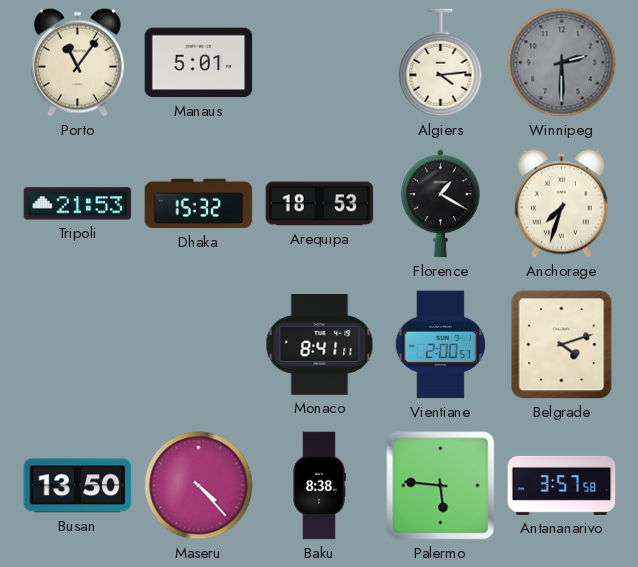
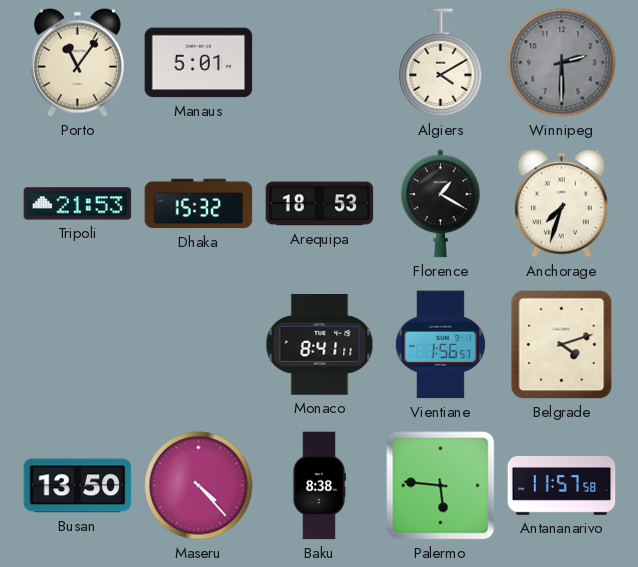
Algiers: 4:14 -> 4:10
Vientiane: 2:00 -> 1:56
Antananarivo: 3:57 -> 11:57
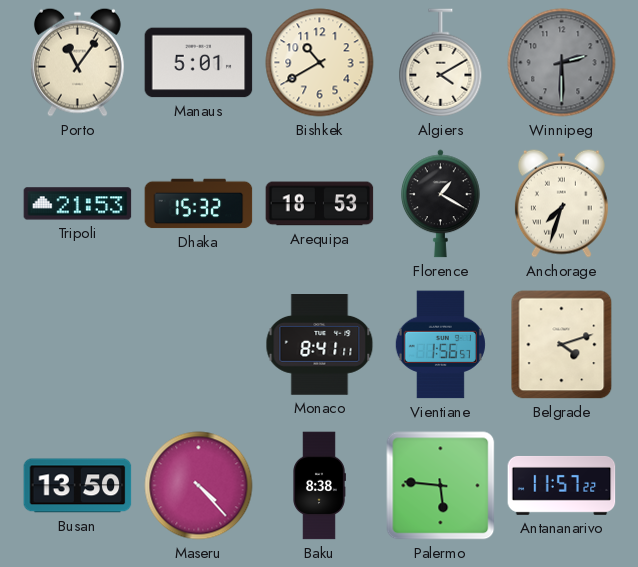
Bishkek: none -> 10:40
Antananarivo: 11:57:58 -> 11:57:22
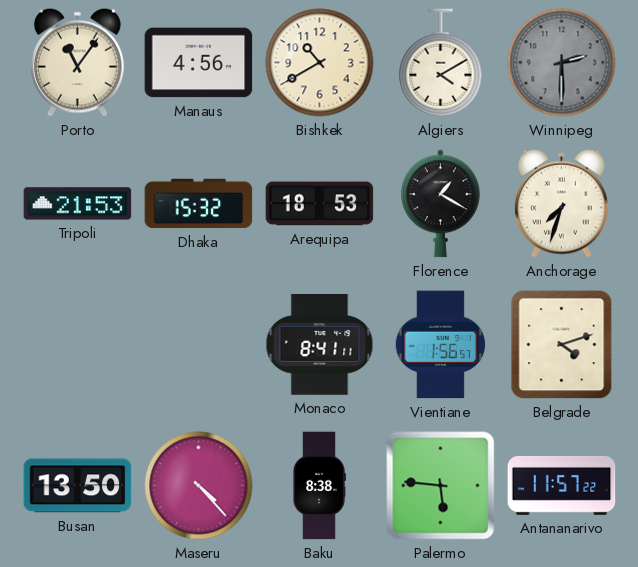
Manaus: 5:01 -> 4:56
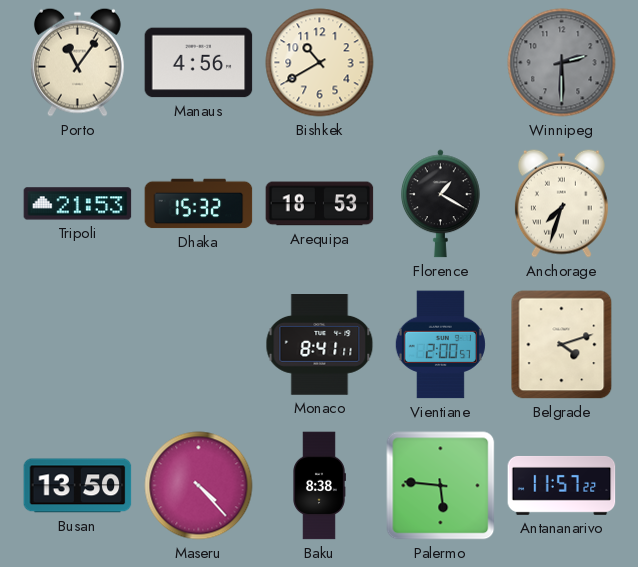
Algiers: 4:10 -> none
Vientiane: 1:56 -> 2:00
